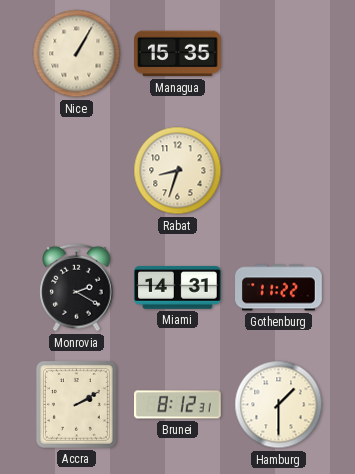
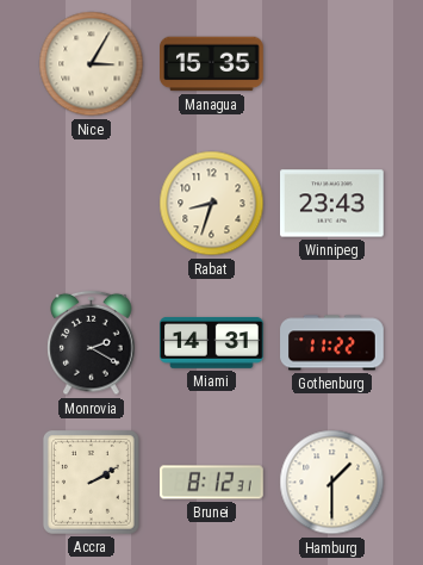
Nice: 1:05 -> 3:05
Winnipeg: none -> 23:43
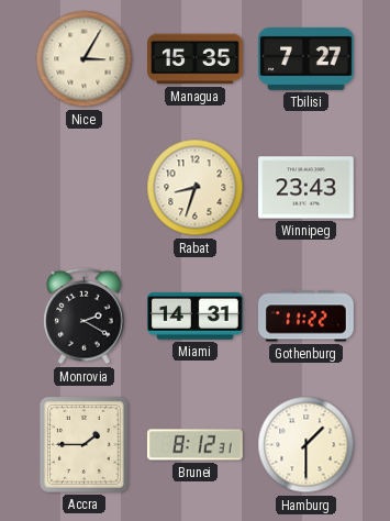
Tbilisi: none -> 7:27
Accra: 2:10 -> 1:45
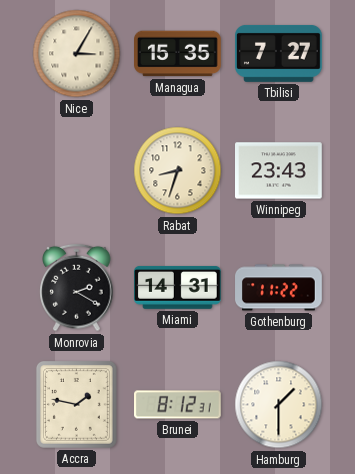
Accra: 1:45 -> 1:47
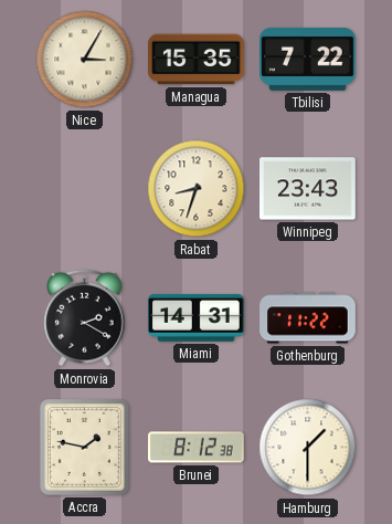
Tbilisi: 7:27 -> 7:22
Brunei: 8:12:31 -> 8:12:38
